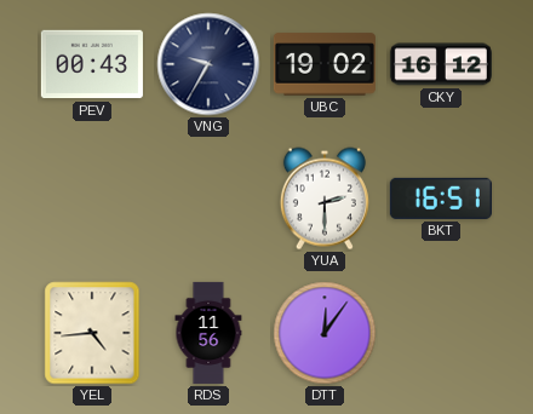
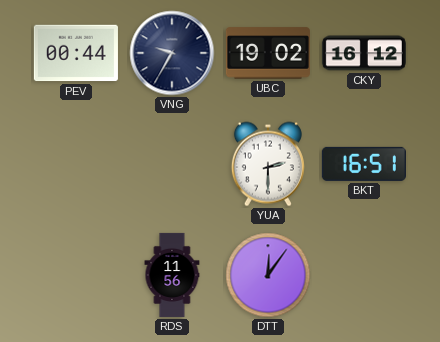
PEV: 00:43 -> 00:44
YEL: 4:44 -> none
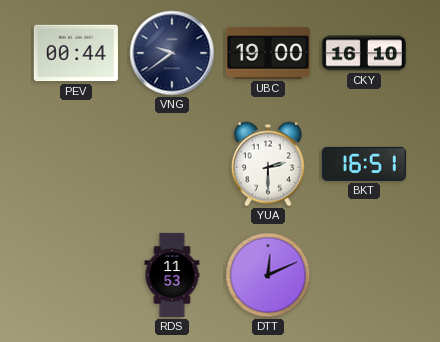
VNG: 9:35 -> 9:39
UBC: 19:02 -> 19:00
CKY: 16:12 -> 16:10
RDS: 11:56 -> 11:53
DTT: 12:06 -> 12:11
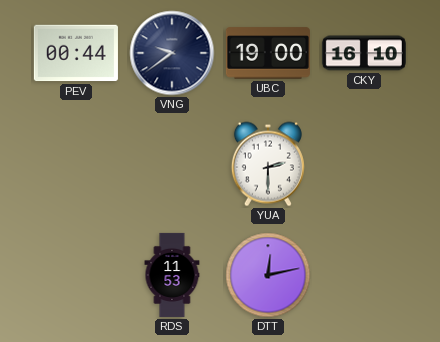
BKT: 16:51 -> none
DTT: 12:11 -> 12:13
